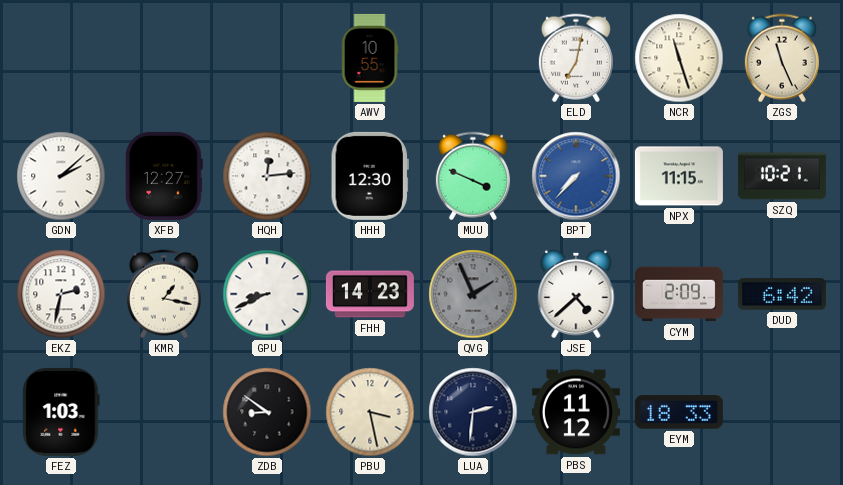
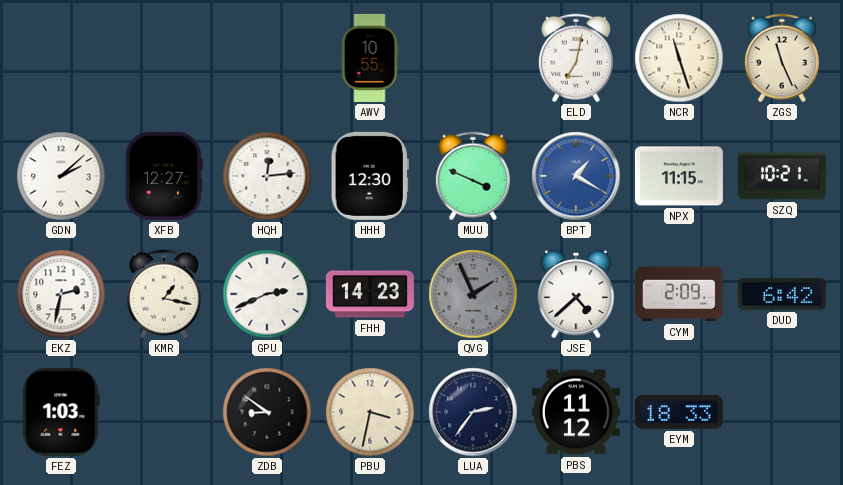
BPT: 7:37 -> 1:20
GPU: 8:41 -> 2:41
PBU: 3:28 -> 3:32
LUA: 2:31 -> 2:36
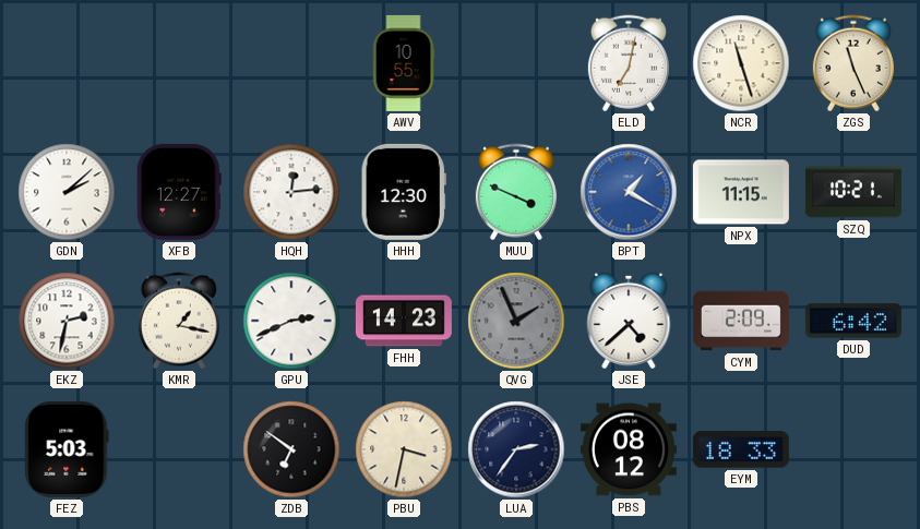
FEZ: 1:03 -> 5:03
ZDB: 8:51 -> 6:51
PBS: 11:12 -> 08:12
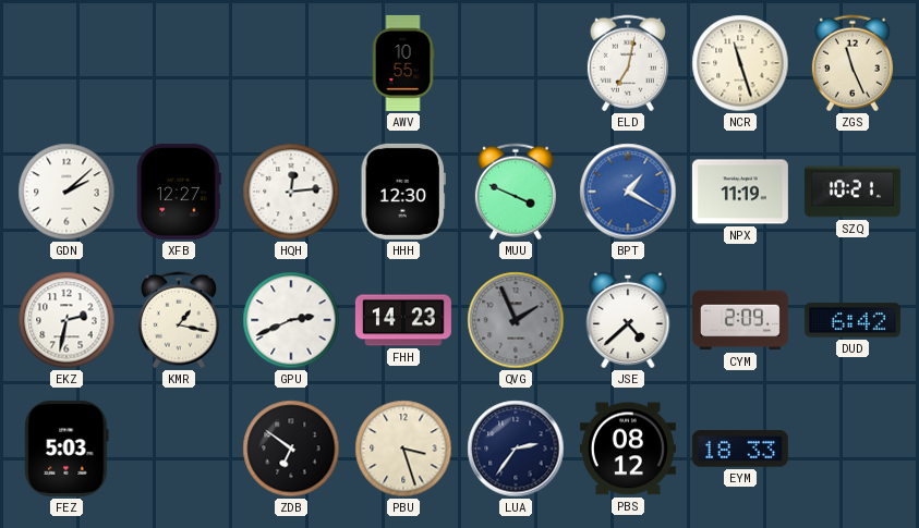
NPX: 11:15 -> 11:19
PBU: 3:32 -> 3:27
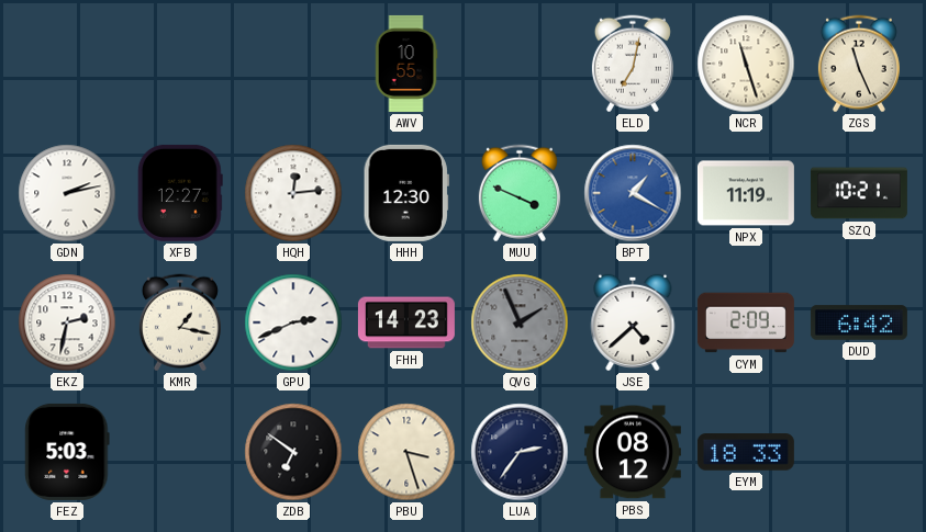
GDN: 2:08 -> 2:13
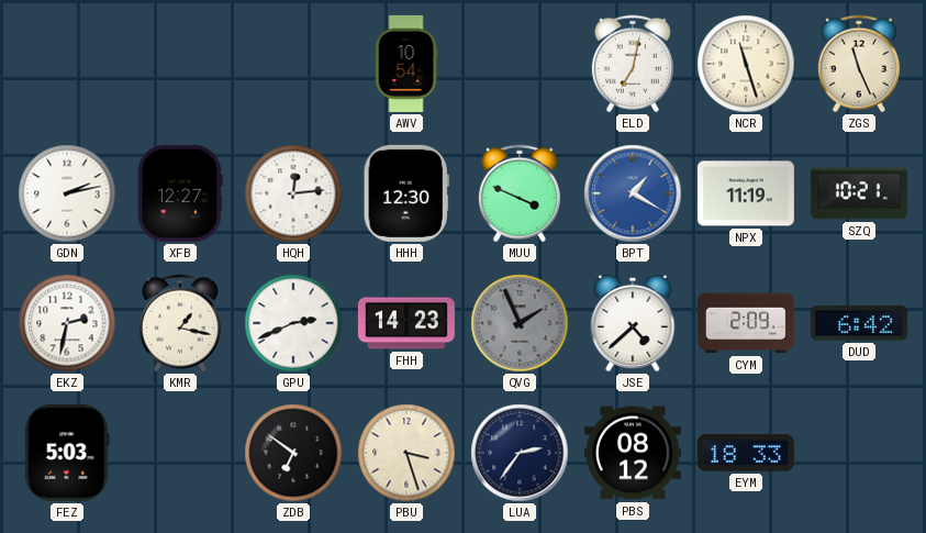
AWV: 10:55 -> 10:54
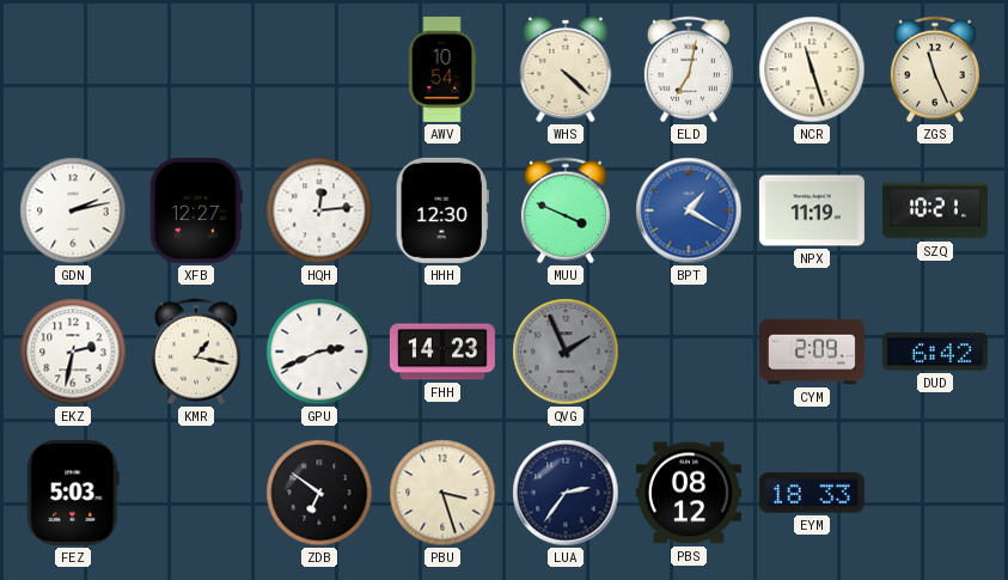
WHS: none -> 4:22
JSE: 4:38 -> none
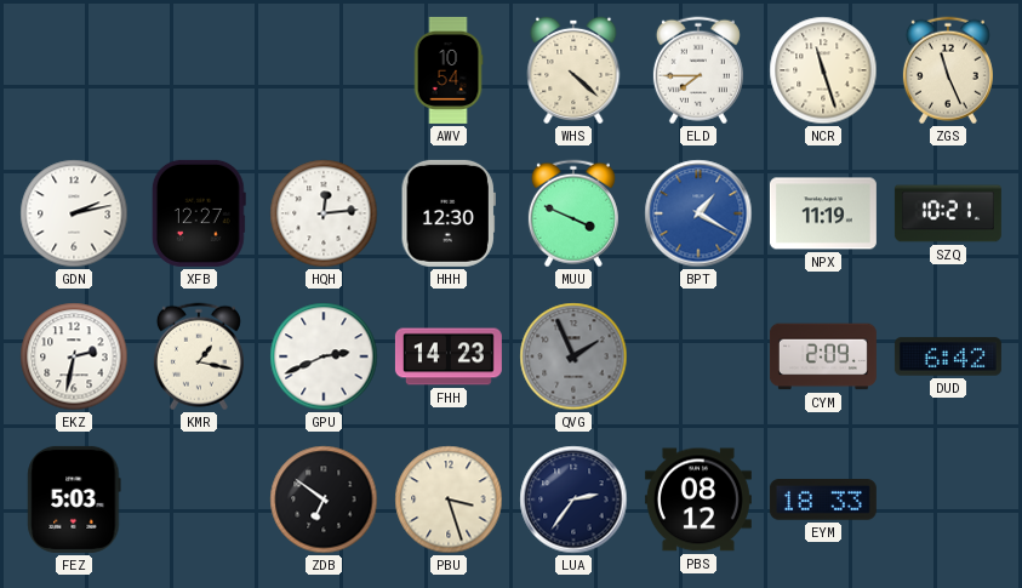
ELD: 7:02 -> 7:45
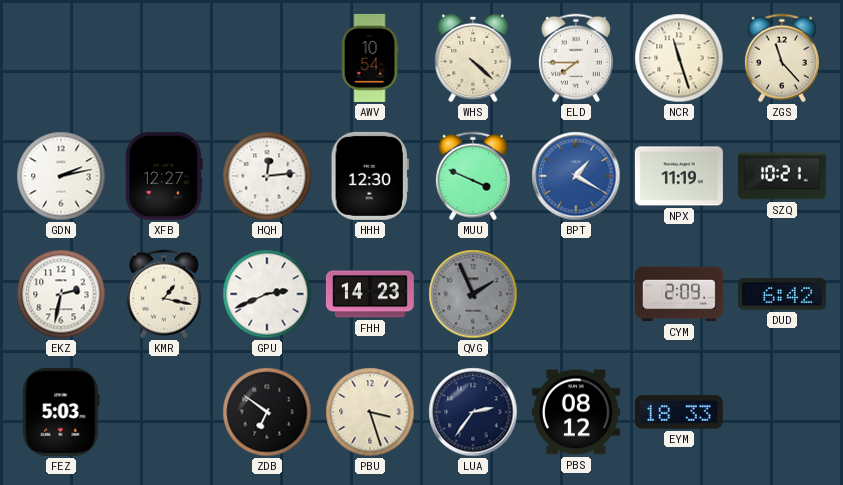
ZGS: 11:26 -> 11:23
